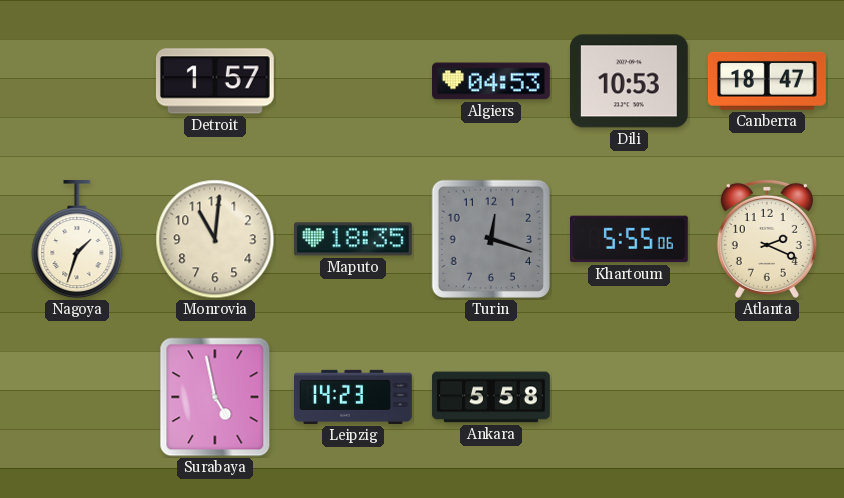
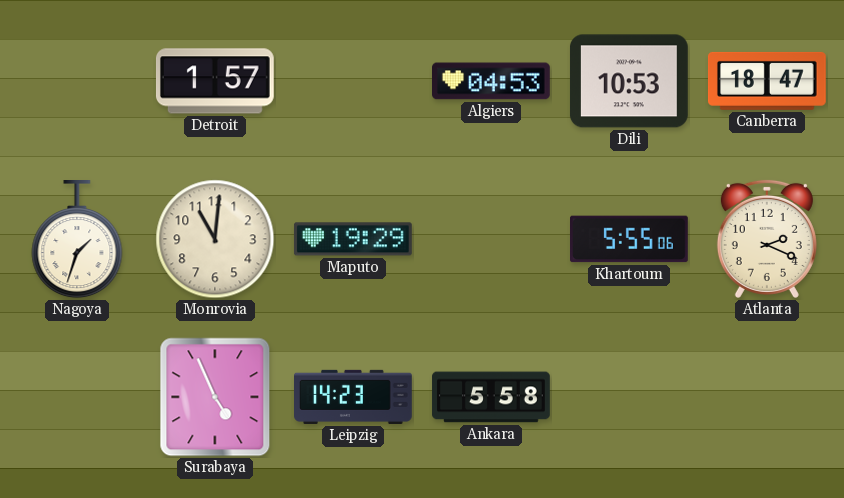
Maputo: 18:35 -> 19:29
Turin: 12:18 -> none
Surabaya: 4:58 -> 4:56
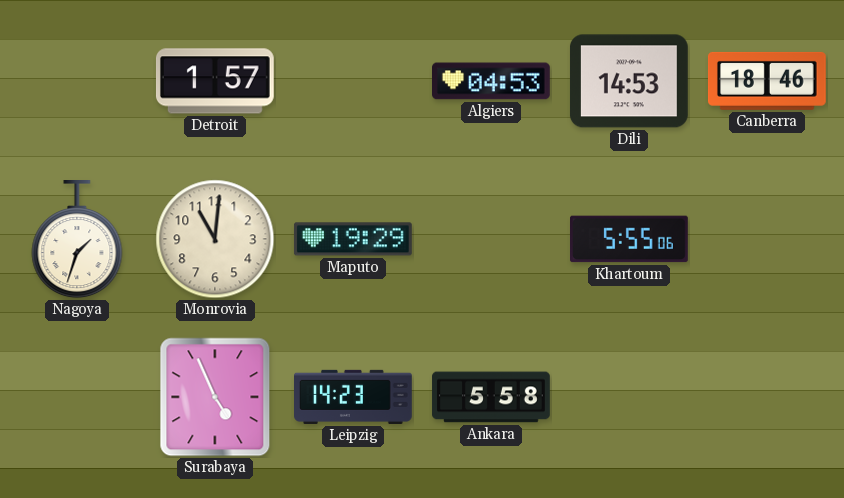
Dili: 10:53 -> 14:53
Canberra: 18:47 -> 18:46
Atlanta: 2:19 -> none
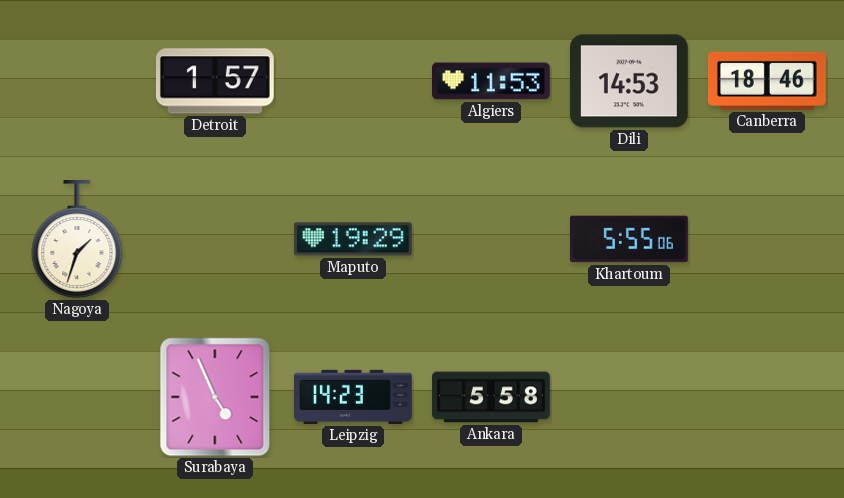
Algiers: 04:53 -> 11:53
Monrovia: 11:01 -> none
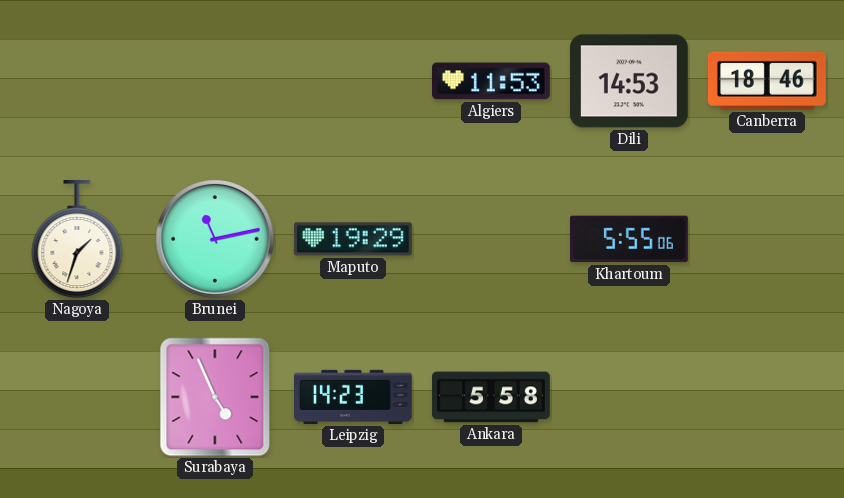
Detroit: 1:57 -> none
Brunei: none -> 11:13
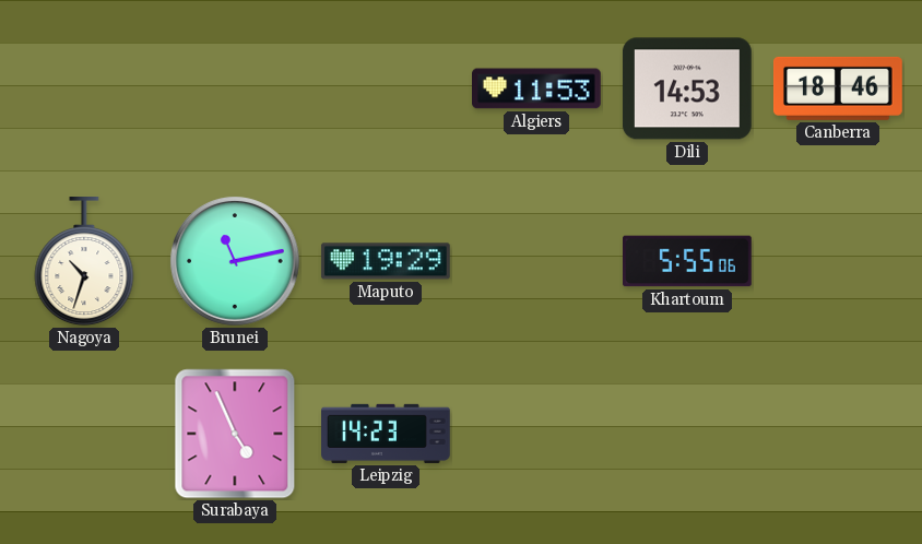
Nagoya: 1:33 -> 10:33
Ankara: 5:58 -> none
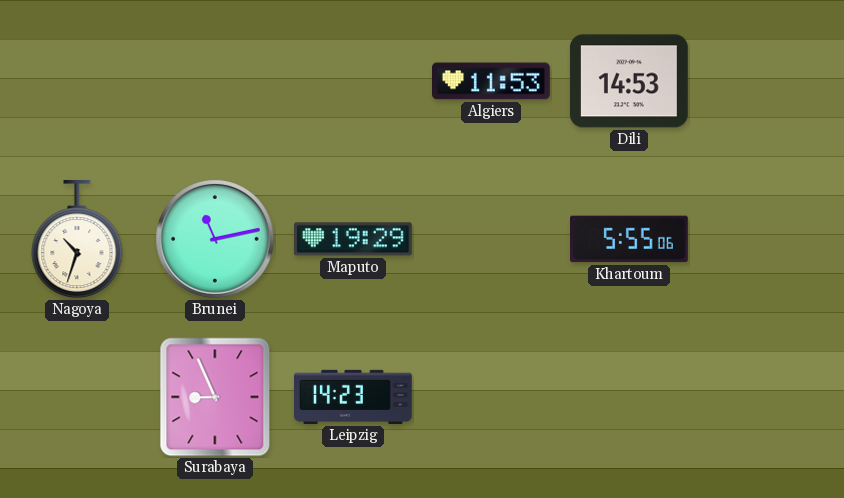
Canberra: 18:46 -> none
Surabaya: 4:56 -> 8:56
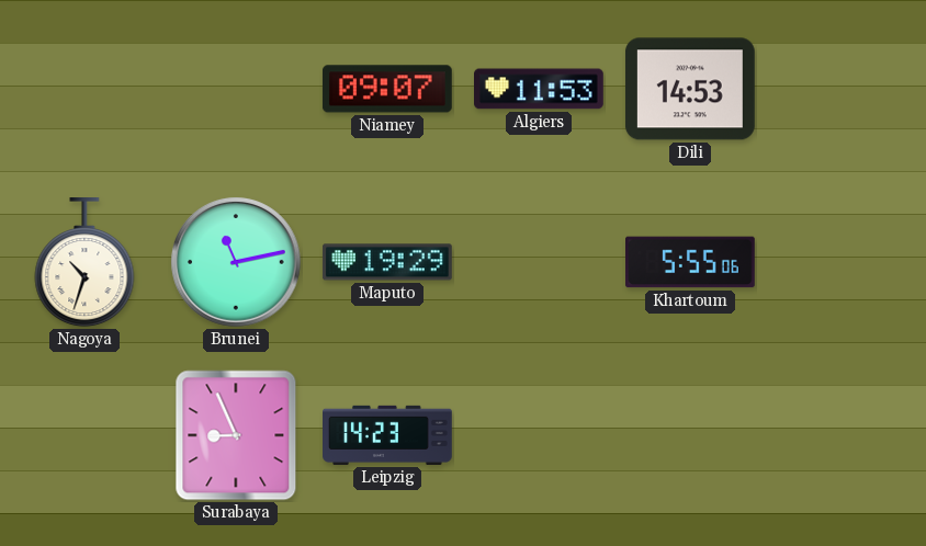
Niamey: none -> 09:07
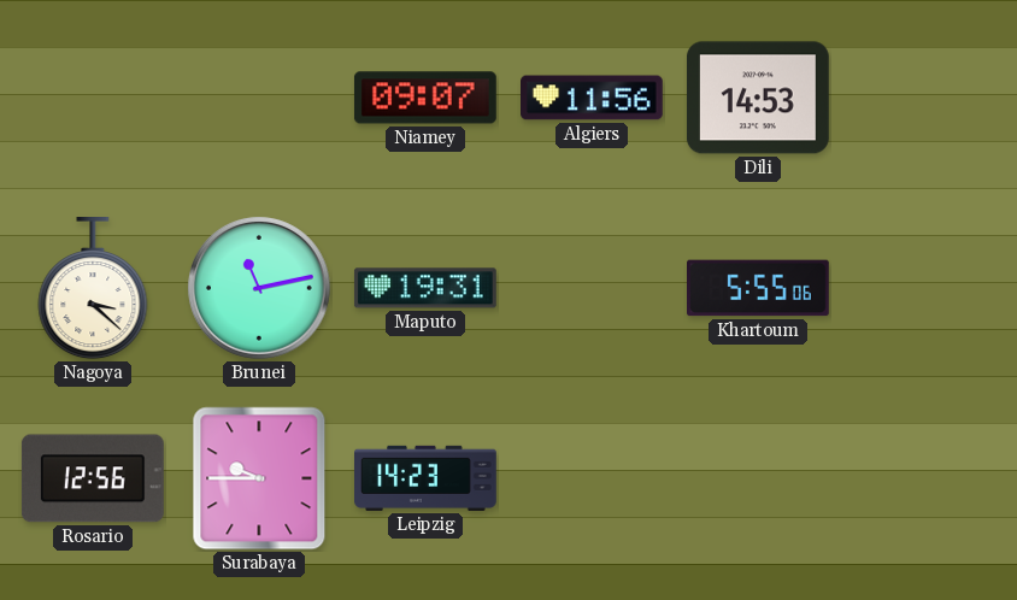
Algiers: 11:53 -> 11:56
Nagoya: 10:33 -> 3:22
Maputo: 19:29 -> 19:31
Rosario: none -> 12:56
Surabaya: 8:56 -> 9:45
